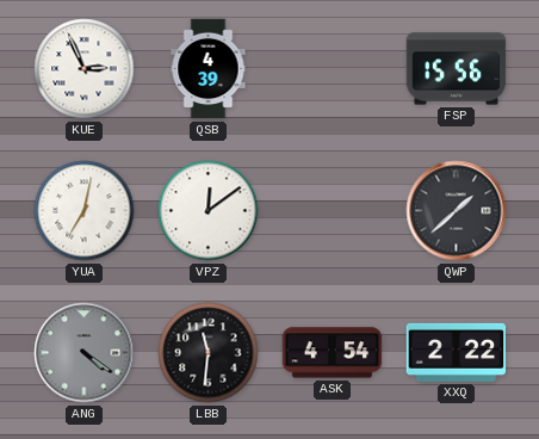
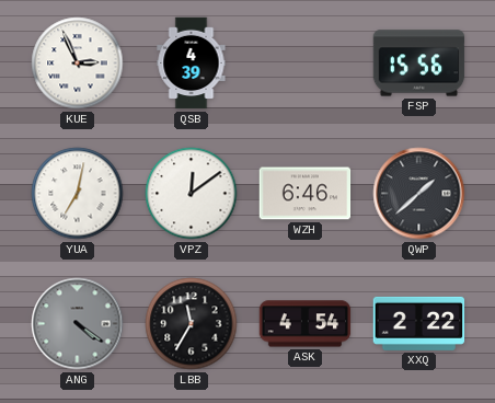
WZH: none -> 6:46
LBB: 11:31 -> 11:35
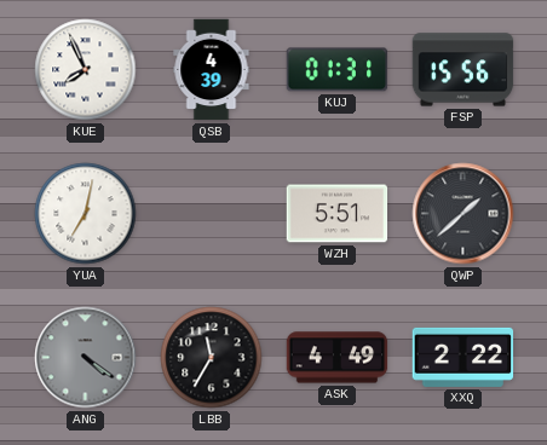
KUE: 2:56 -> 7:56
KUJ: none -> 01:31
VPZ: 12:09 -> none
WZH: 6:46 -> 5:51
ASK: 4:54 -> 4:49
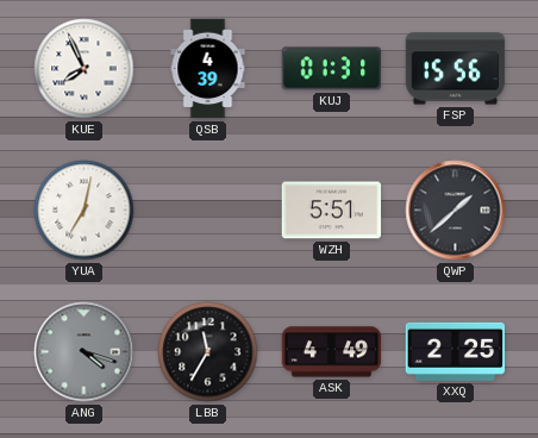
ANG: 4:21 -> 4:18
XXQ: 2:22 -> 2:25
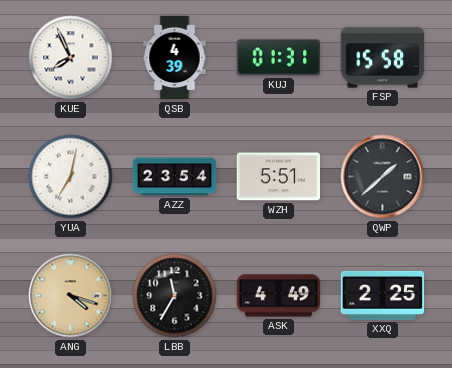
FSP: 15:56 -> 15:58
AZZ: none -> 23:54
ANG dial: grey -> champagne
